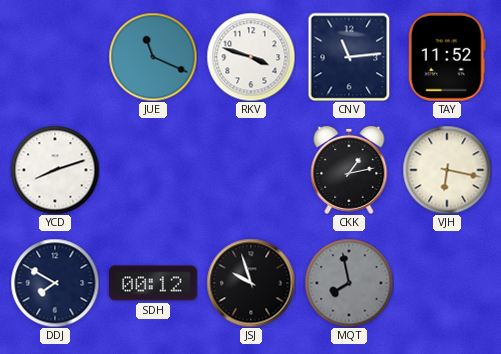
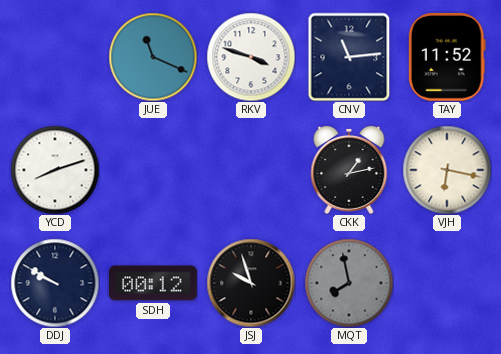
DDJ: 7:50 -> 9:50
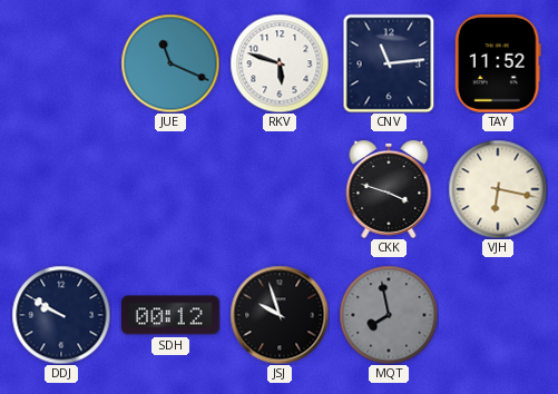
RKV: 3:48 -> 5:48
YCD: 8:12 -> none
CKK: 1:13 -> 3:48
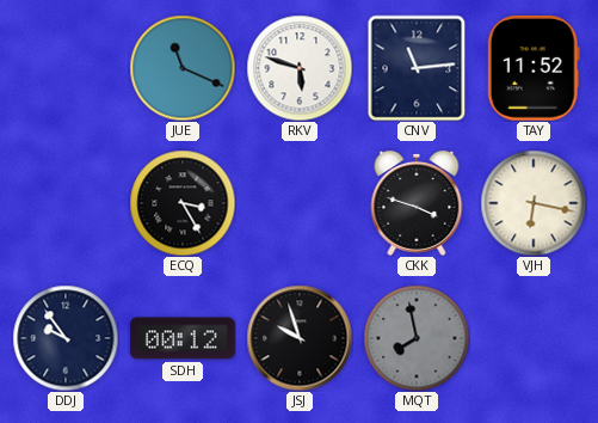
ECQ: none -> 3:25
DDJ: 9:50 -> 9:54
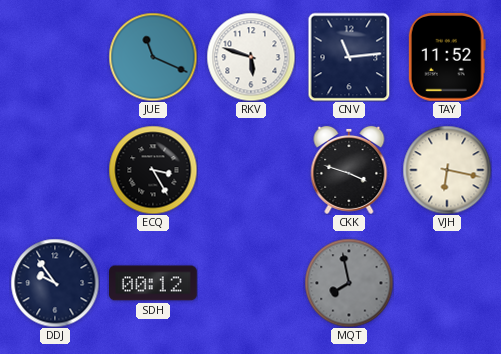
JSJ: 9:57 -> none
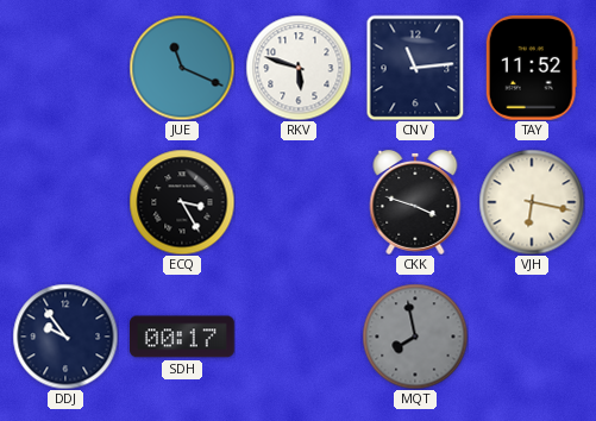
SDH: 00:12 -> 00:17
